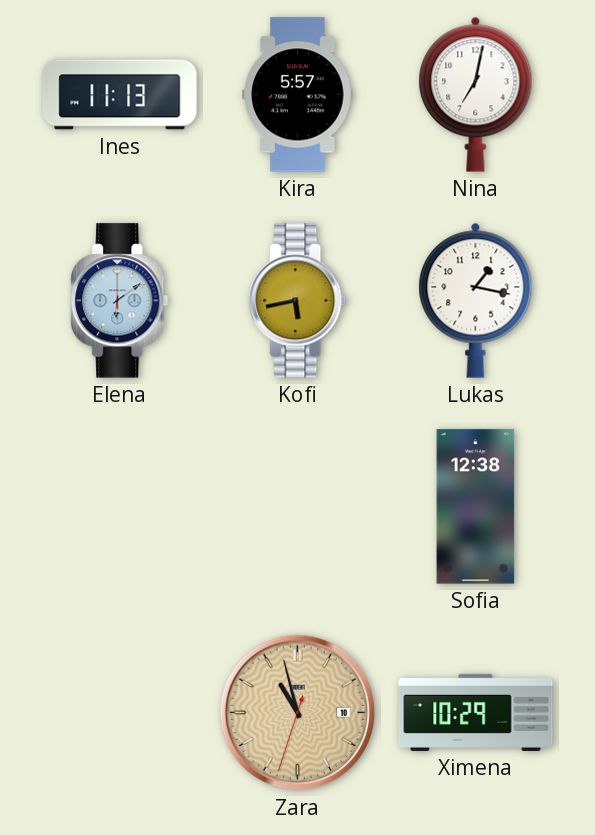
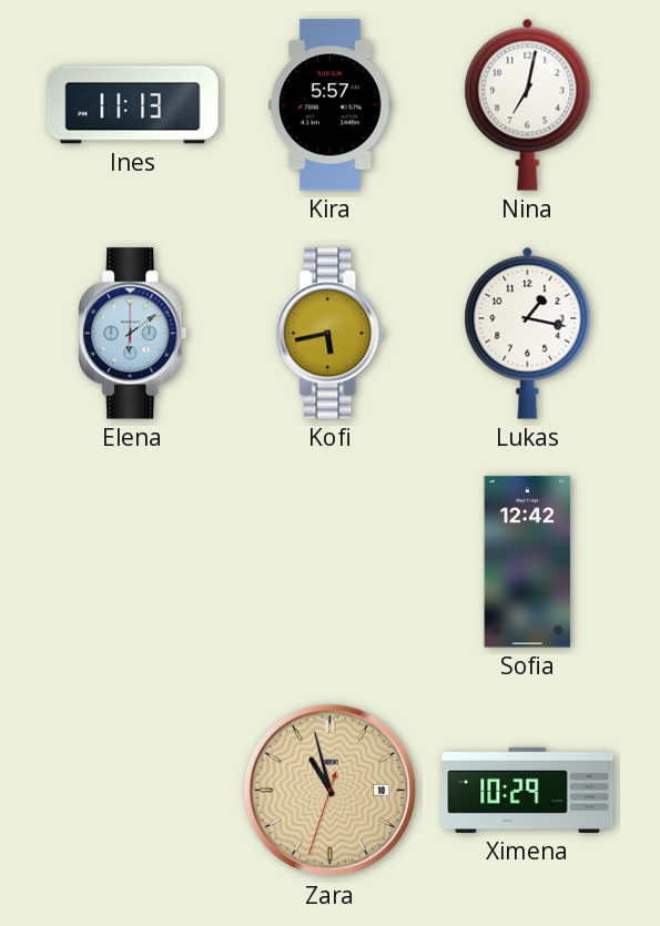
Sofia: 12:38 -> 12:42
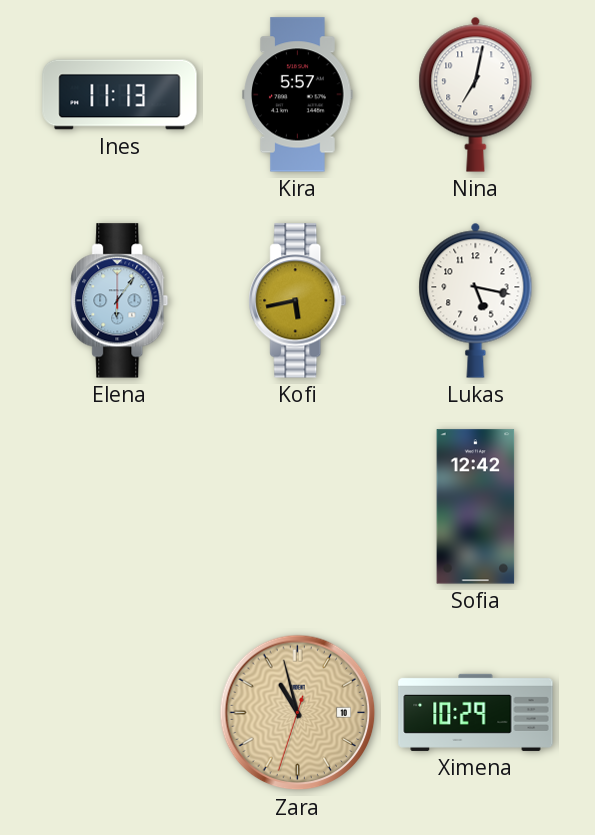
Elena: 6:09 -> 6:06
Lukas: 1:17 -> 5:17
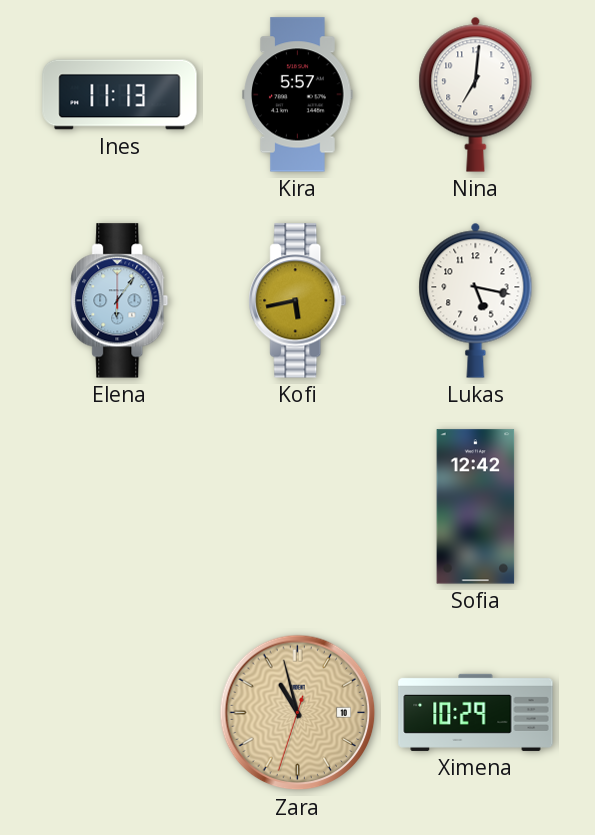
Nina: 7:02 -> 7:01
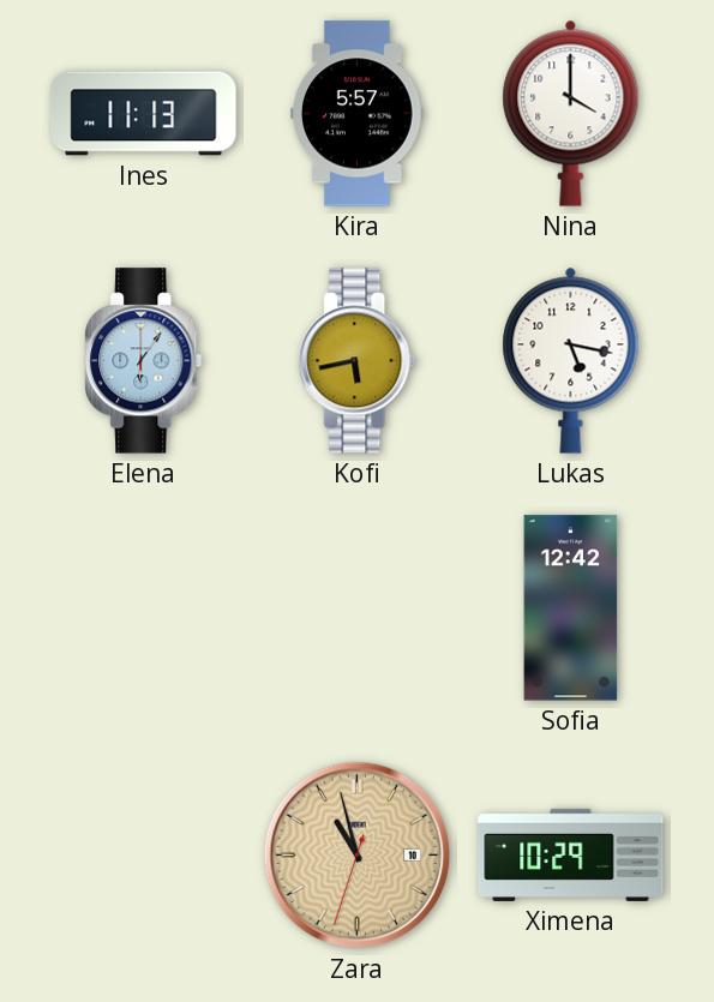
Nina: 7:01 -> 4:00
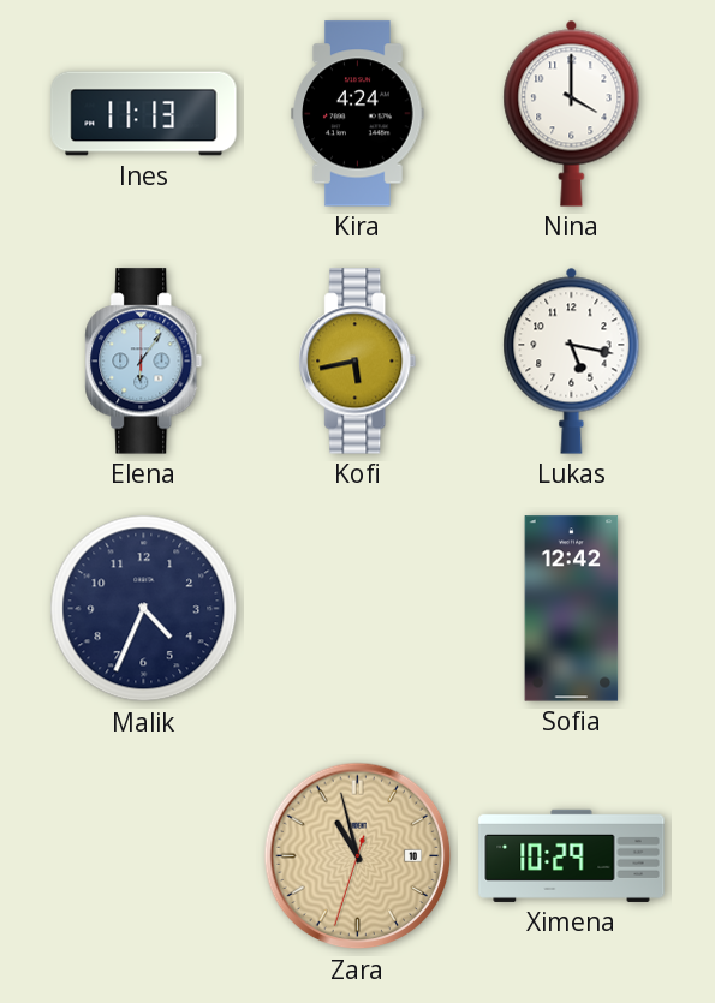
Kira: 5:57 -> 4:24
Malik: none -> 4:34
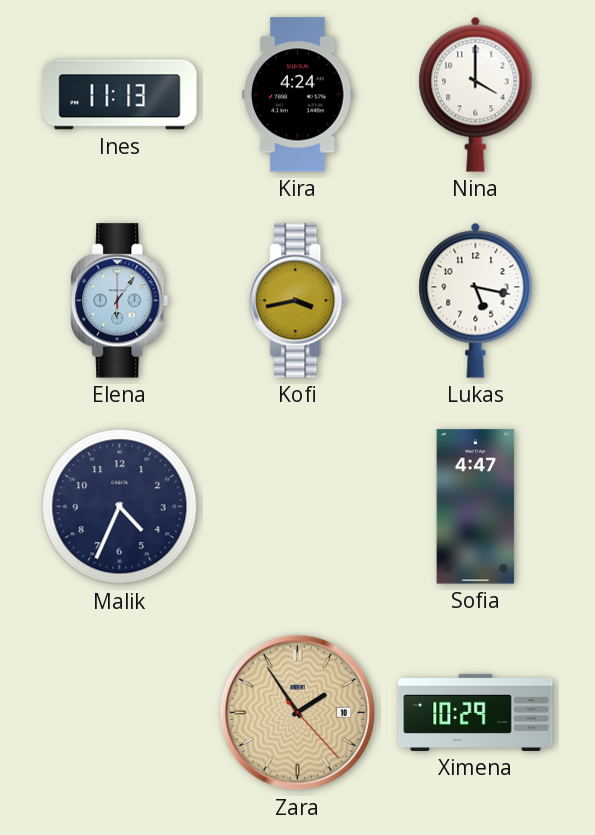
Kofi: 5:43 -> 3:43
Sofia: 12:42 -> 4:47
Zara: 10:57 -> 1:54
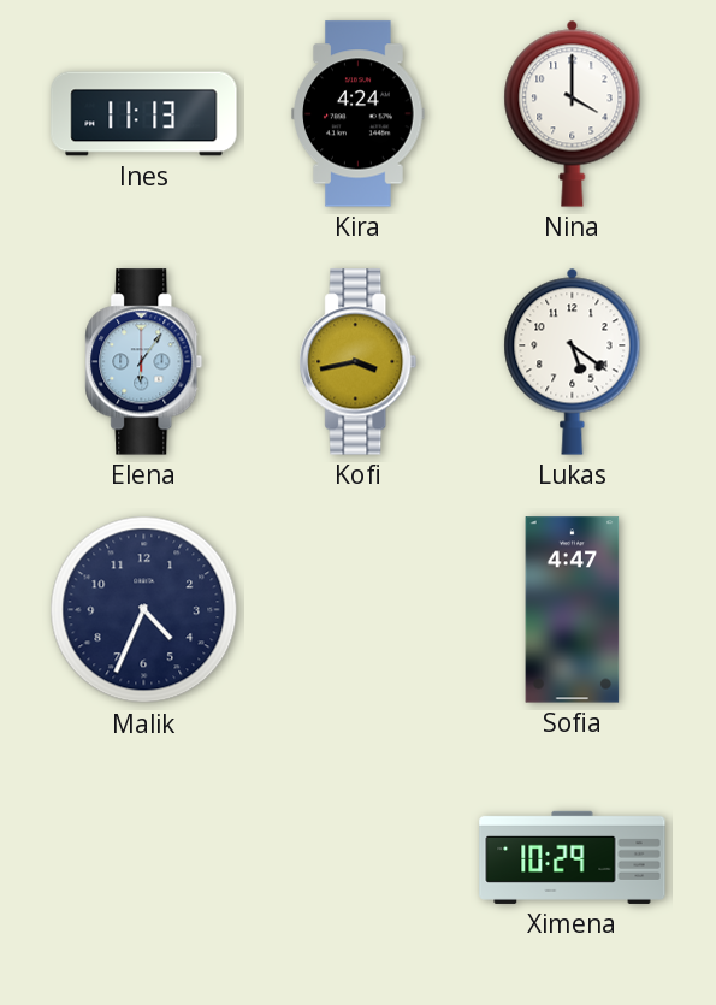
Lukas: 5:17 -> 5:21
Zara: 1:54 -> none
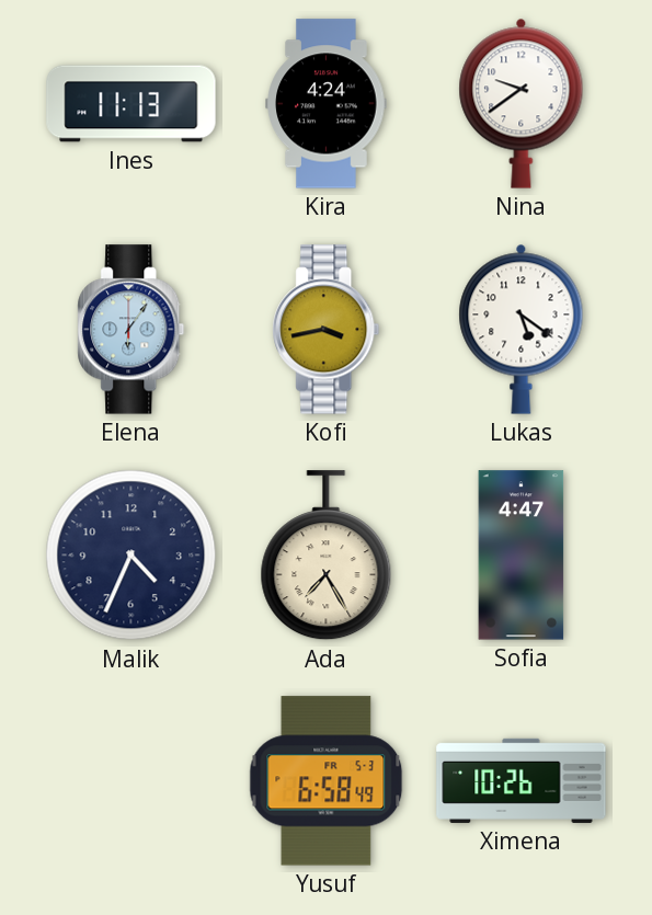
Nina: 4:00 -> 9:39
Ada: none -> 7:25
Yusuf: none -> 6:58
Ximena: 10:29 -> 10:26
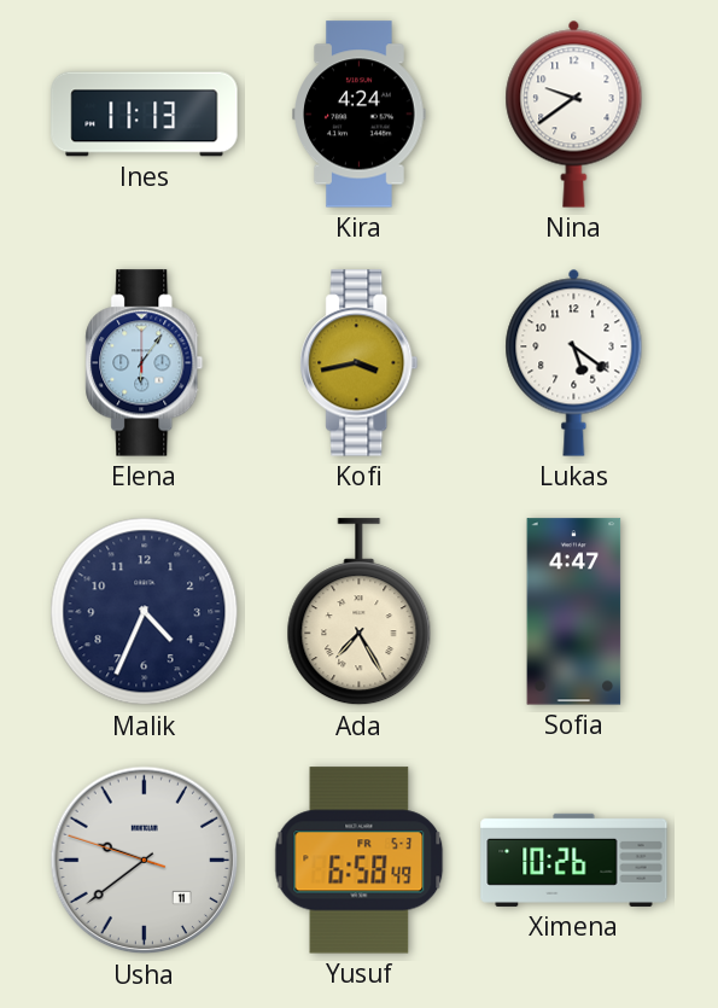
Usha: none -> 9:38
